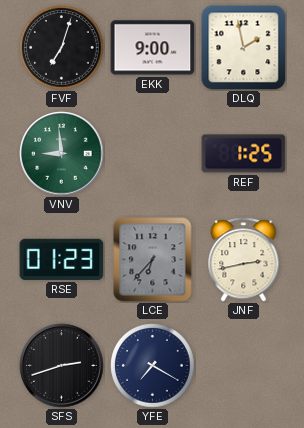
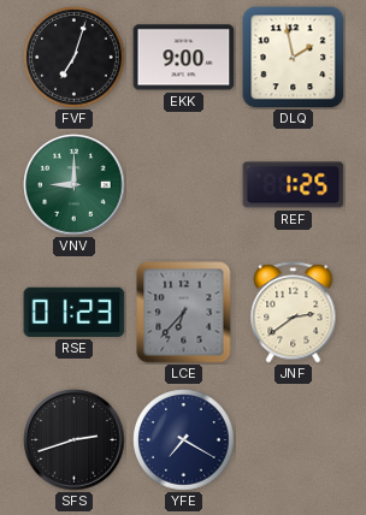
VNV: 8:59 -> 9:00
JNF: 2:43 -> 2:39
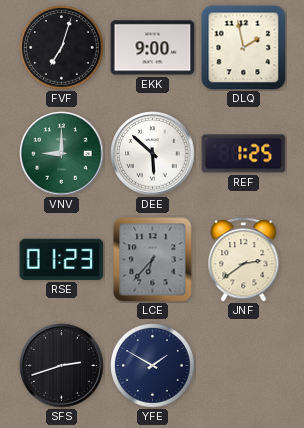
DEE: none -> 5:52
YFE: 7:20 -> 1:50
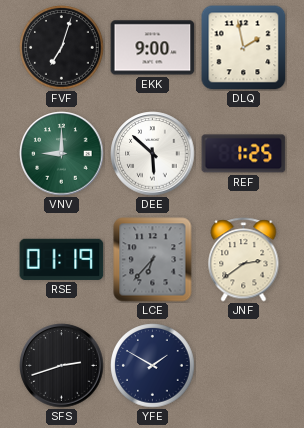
RSE: 01:23 -> 01:19
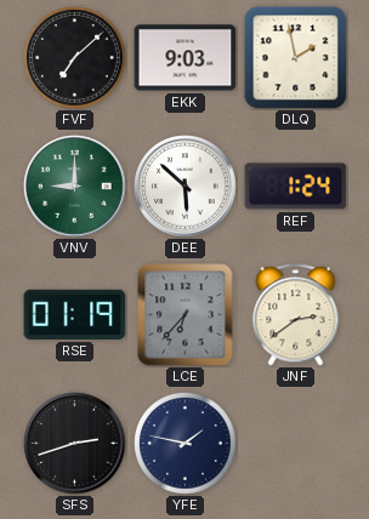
FVF: 7:03 -> 7:08
EKK: 9:00 -> 9:03
REF: 1:25 -> 1:24
YFE: 1:50 -> 1:47
